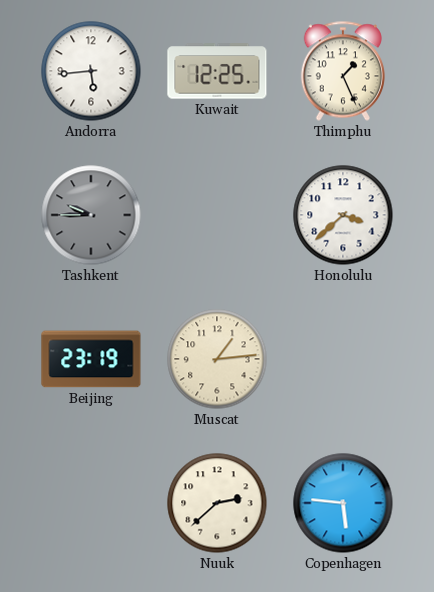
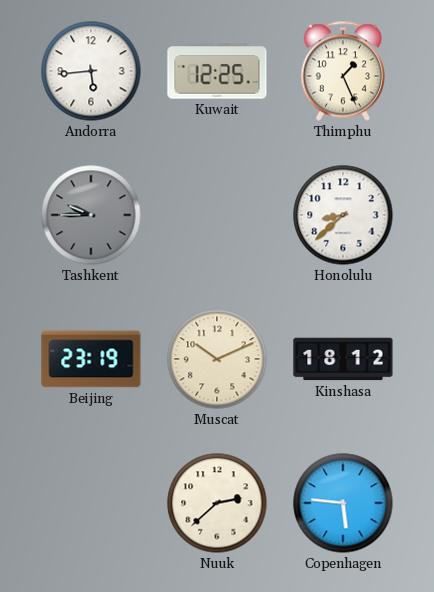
Honolulu: 3:38 -> 8:38
Muscat: 1:14 -> 10:11
Kinshasa: none -> 18:12
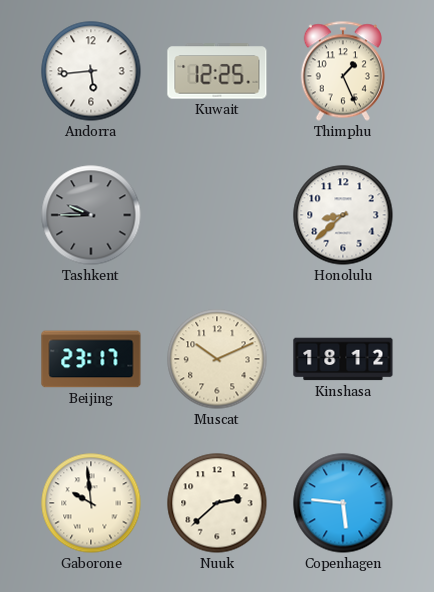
Beijing: 23:19 -> 23:17
Gaborone: none -> 9:59
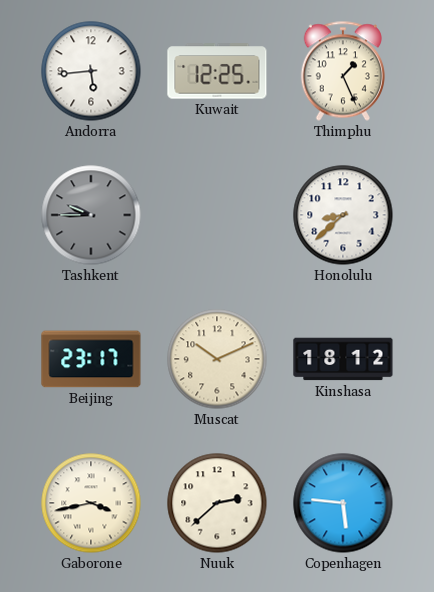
Gaborone: 9:59 -> 3:43
